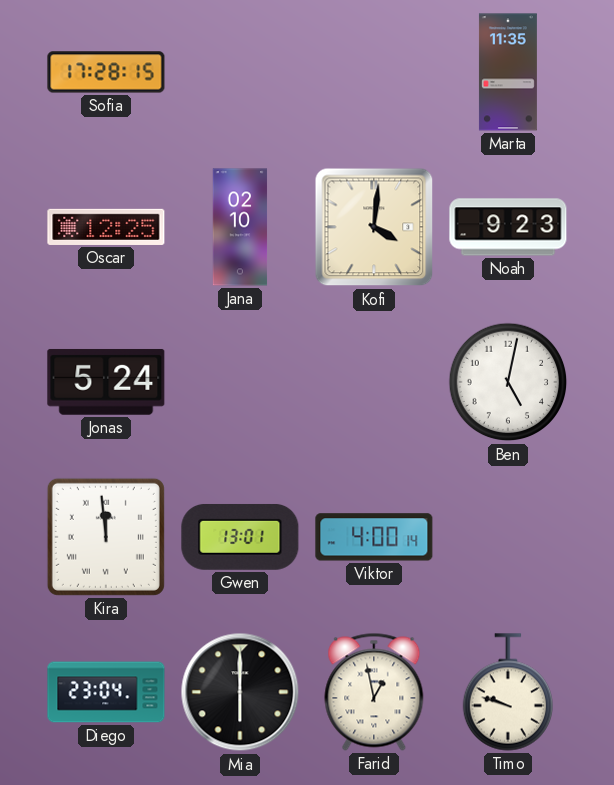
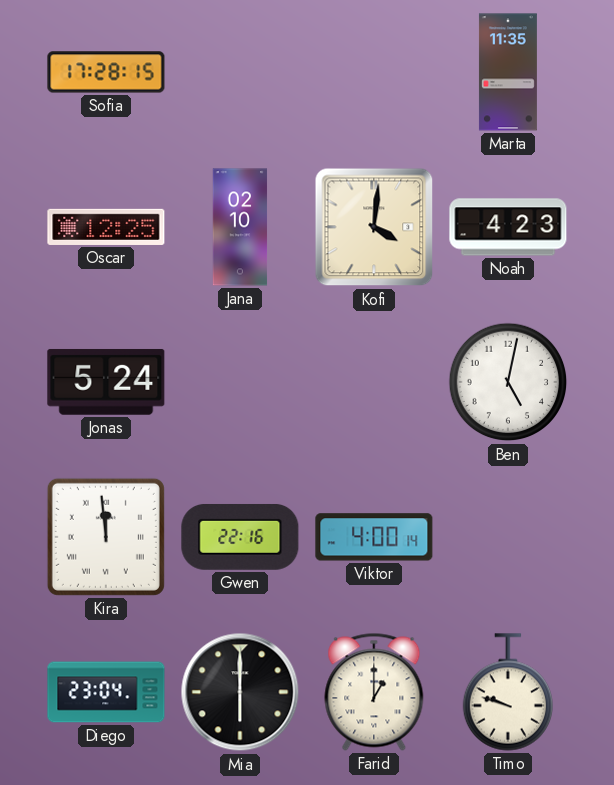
Noah: 9:23 -> 4:23
Gwen: 13:01 -> 22:16
Farid: 12:58 -> 1:00
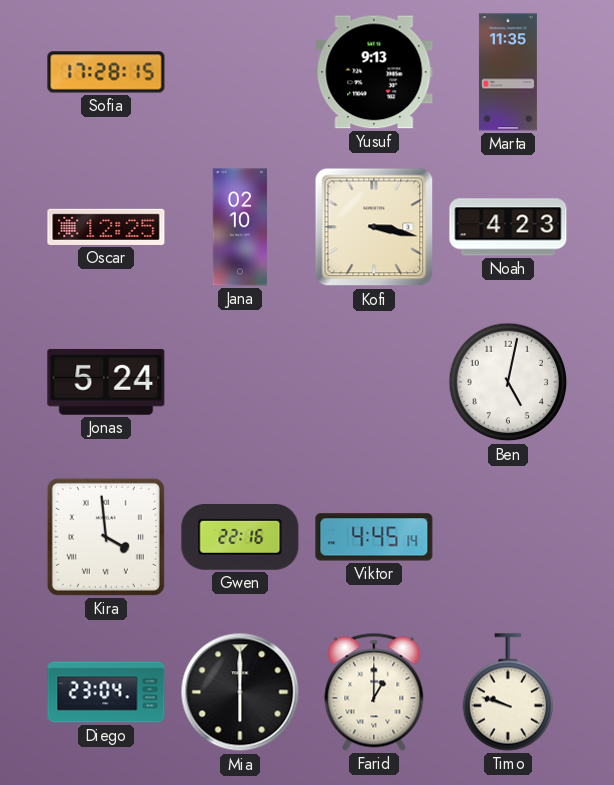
Yusuf: none -> 9:13
Kofi: 4:01 -> 3:17
Kira: 11:59 -> 3:59
Viktor: 4:00 -> 4:45
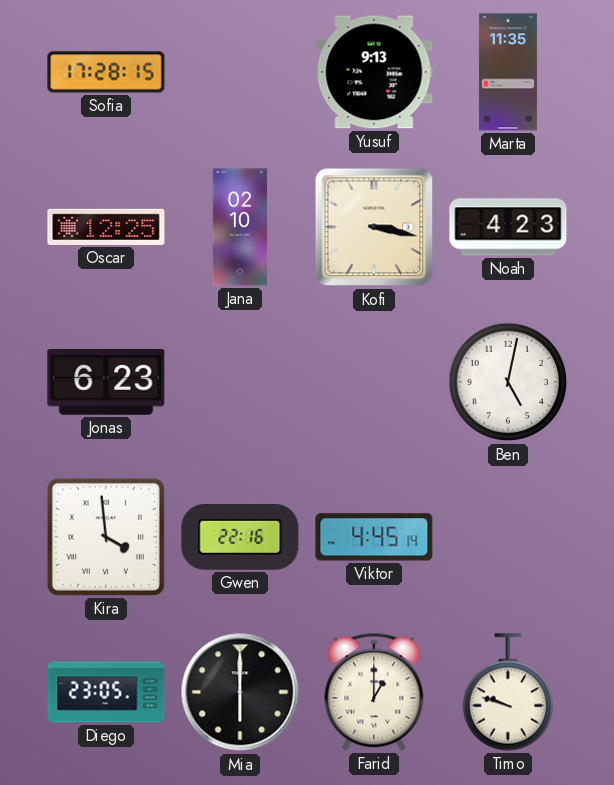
Jonas: 5:24 -> 6:23
Diego: 23:04 -> 23:05
